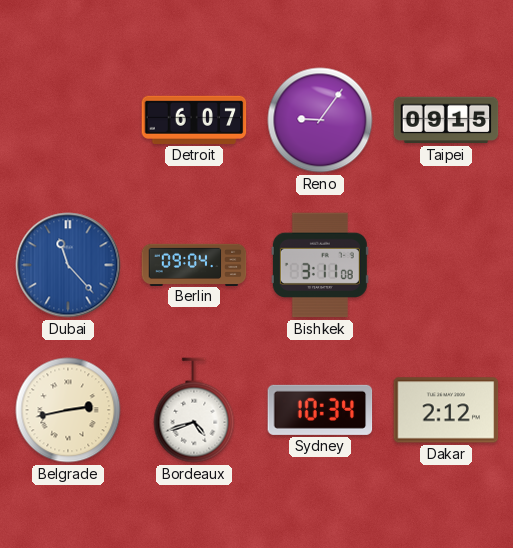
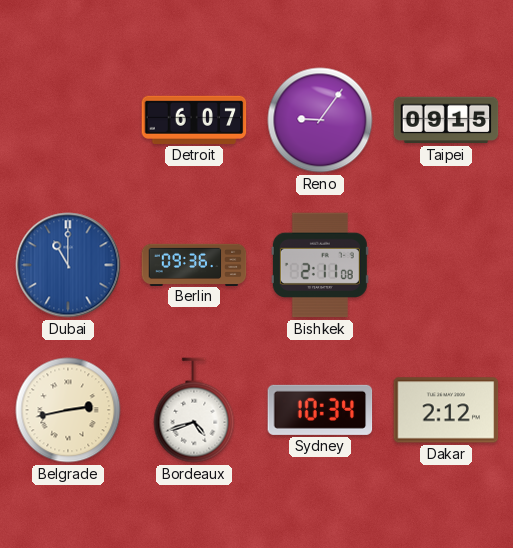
Dubai: 11:23 -> 11:00
Berlin: 09:04 -> 09:36
Bishkek: 3:11 -> 2:11
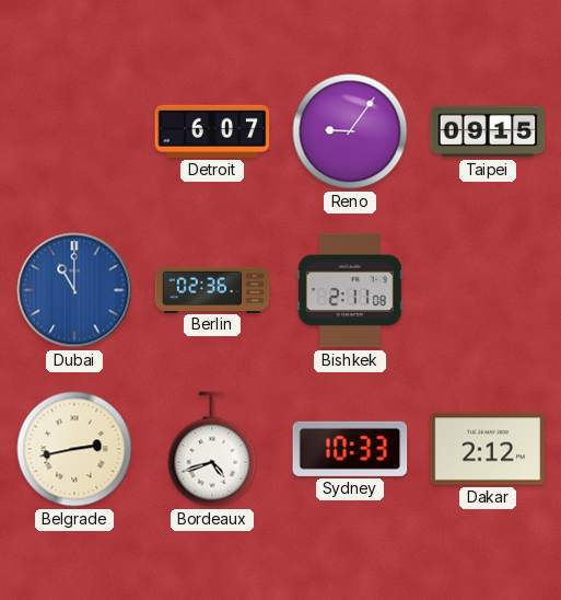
Berlin: 09:36 -> 02:36
Sydney: 10:34 -> 10:33
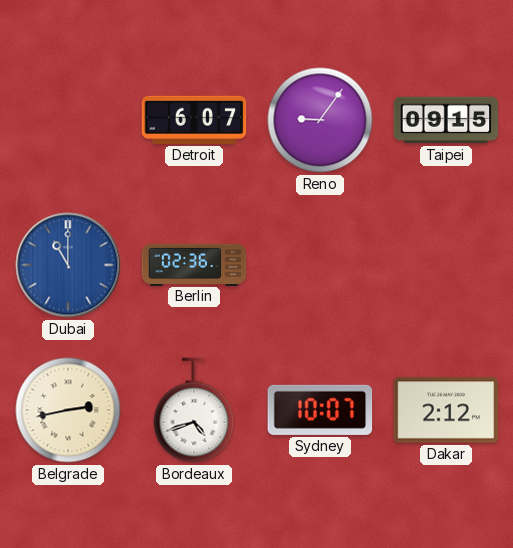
Bishkek: 2:11 -> none
Sydney: 10:33 -> 10:07
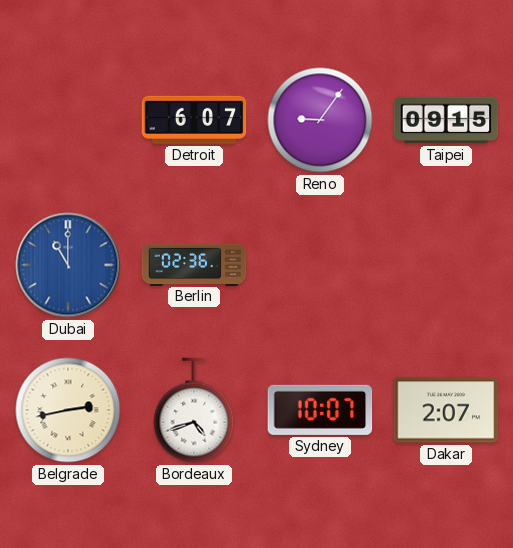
Dakar: 2:12 -> 2:07
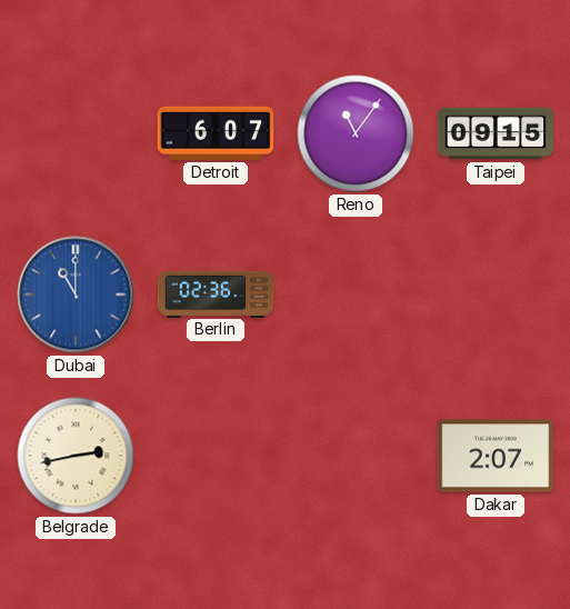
Reno: 9:06 -> 11:06
Bordeaux: 4:42 -> none
Sydney: 10:07 -> none
